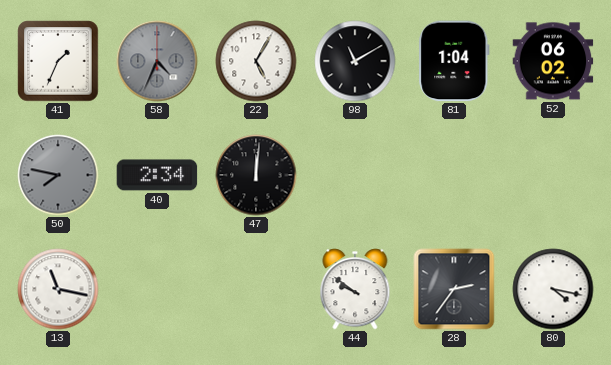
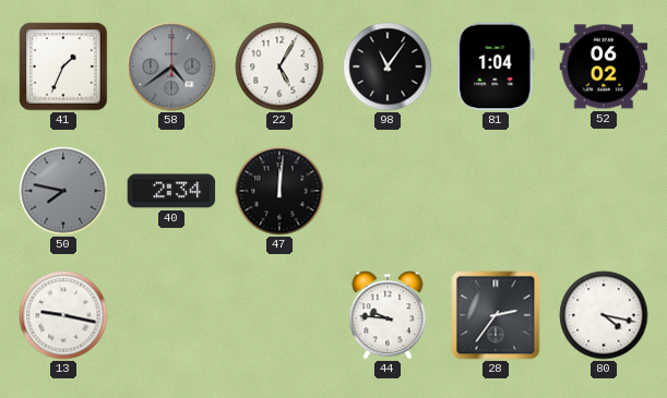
58: 4:34 -> 4:39
98: 11:10 -> 11:06
13: 11:17 -> 9:17
44: 9:51 -> 9:46
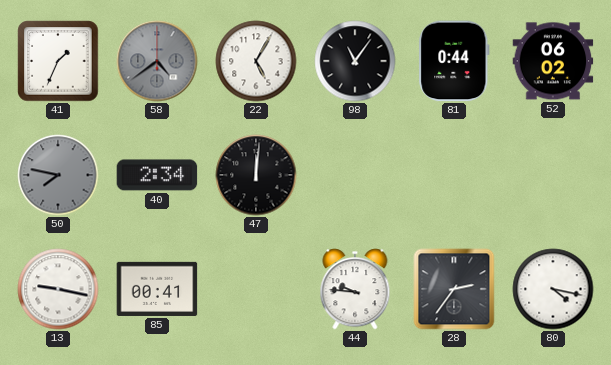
81: 1:04 -> 0:44
85: none -> 00:41
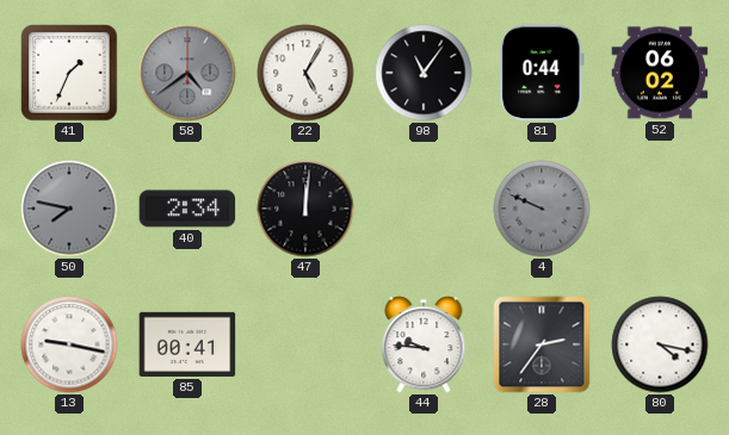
4: none -> 9:49
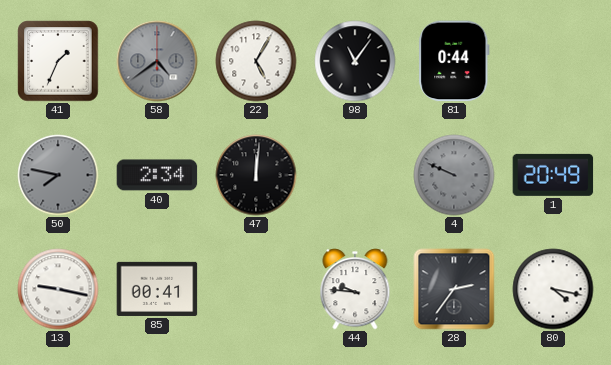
52: 06:02 -> none
1: none -> 20:49
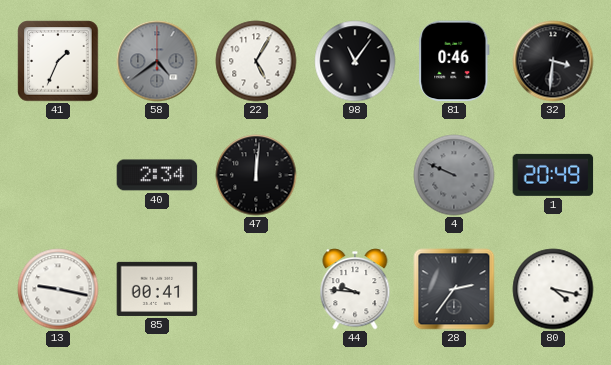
81: 0:44 -> 0:46
32: none -> 3:31
50: 7:47 -> none
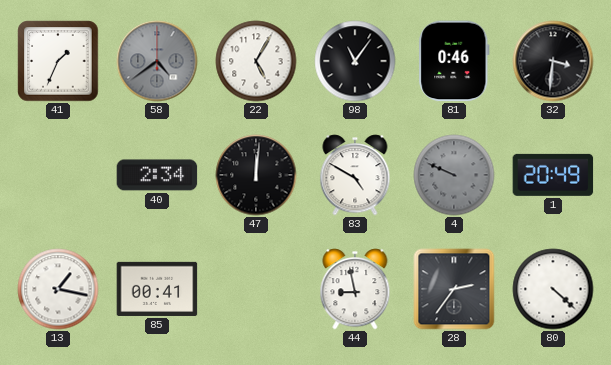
83: none -> 4:50
13: 9:17 -> 1:17
44: 9:46 -> 8:58
80: 4:17 -> 4:22
